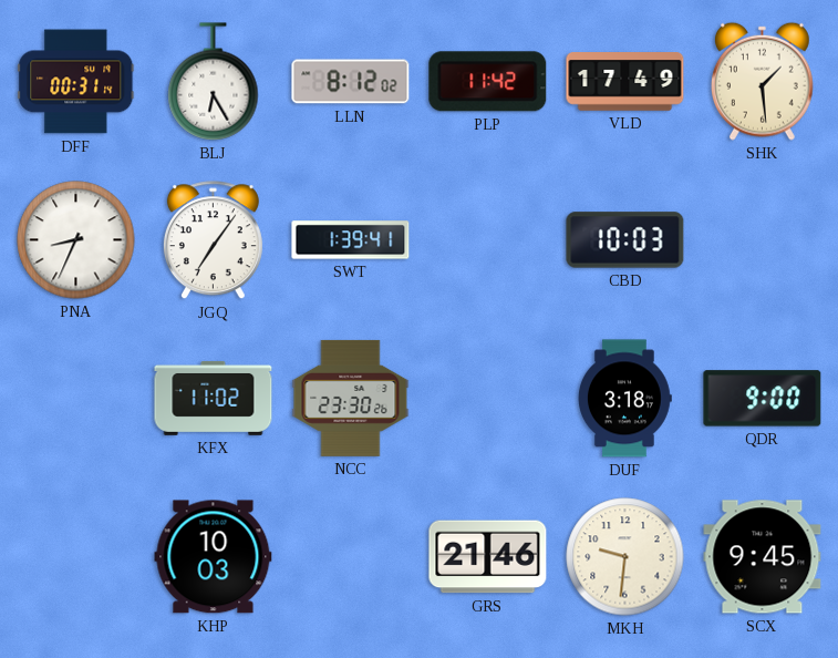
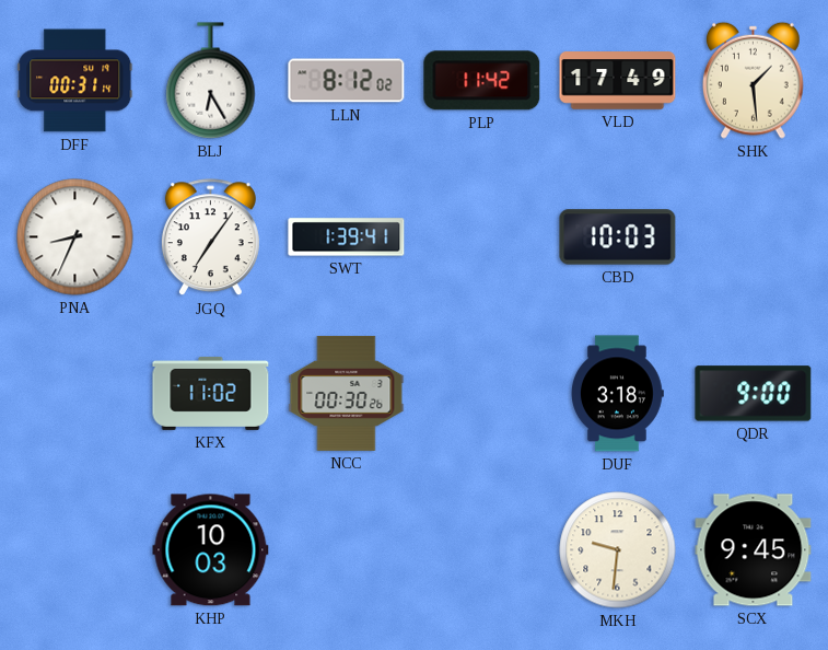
NCC: 23:30 -> 00:30
GRS: 21:46 -> none
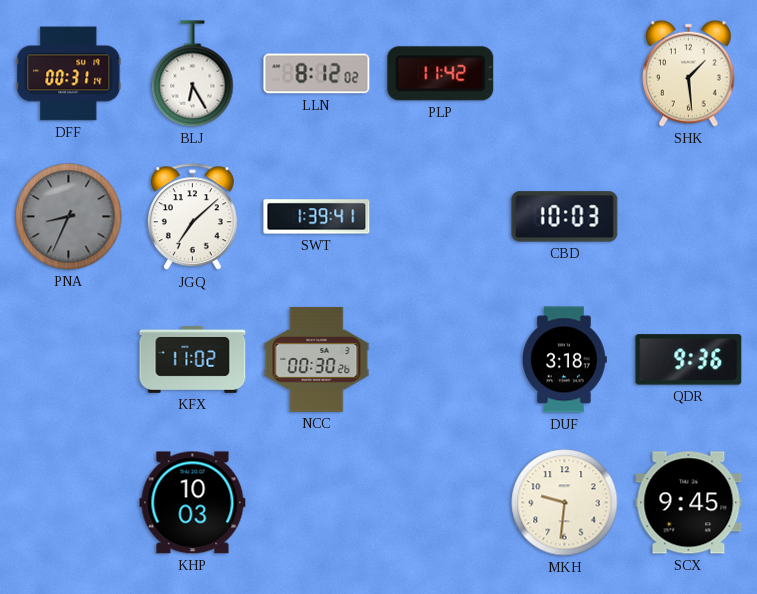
VLD: 17:49 -> none
PNA dial: white -> grey
JGQ: 7:06 -> 7:08
QDR: 9:00 -> 9:36
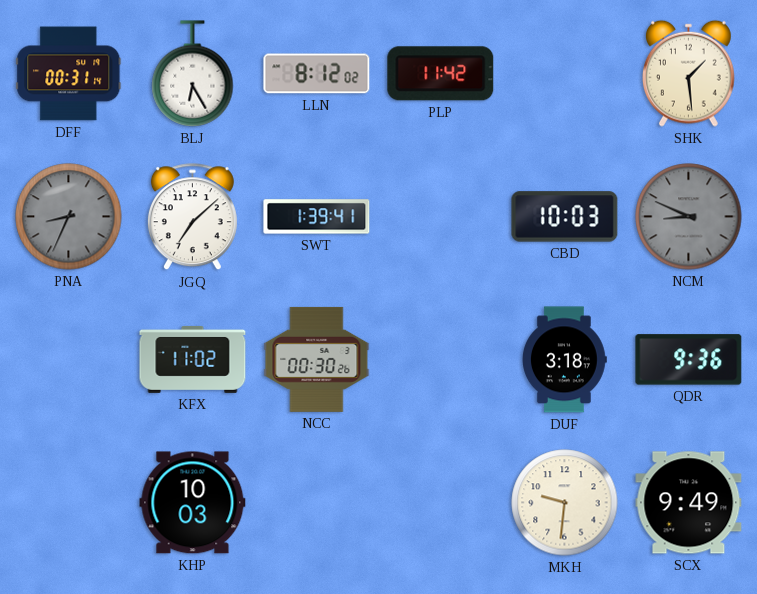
NCM: none -> 8:49
SCX: 9:45 -> 9:49
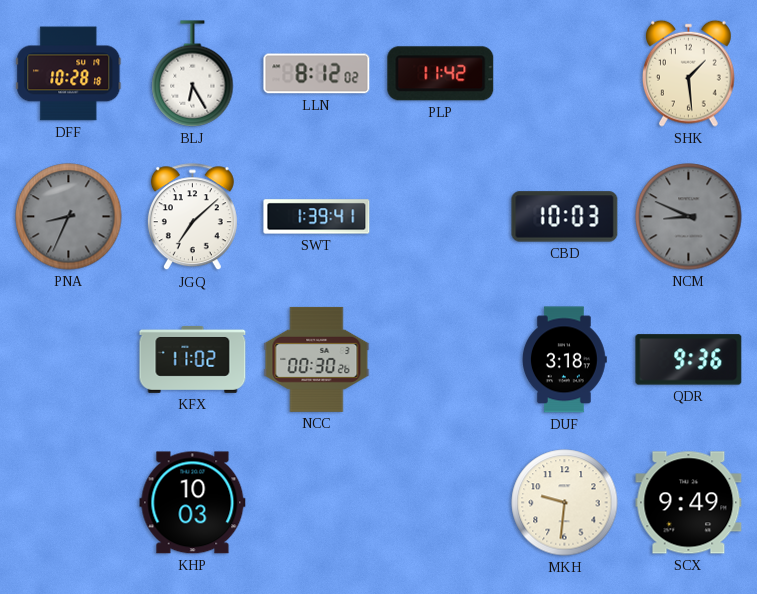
DFF: 00:31 -> 10:28
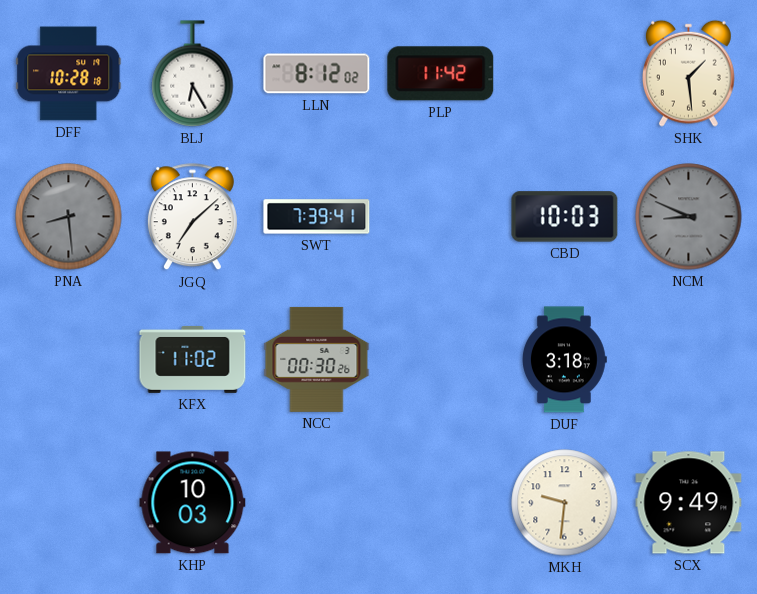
PNA: 8:34 -> 8:29
SWT: 1:39 -> 7:39
QDR: 9:36 -> none
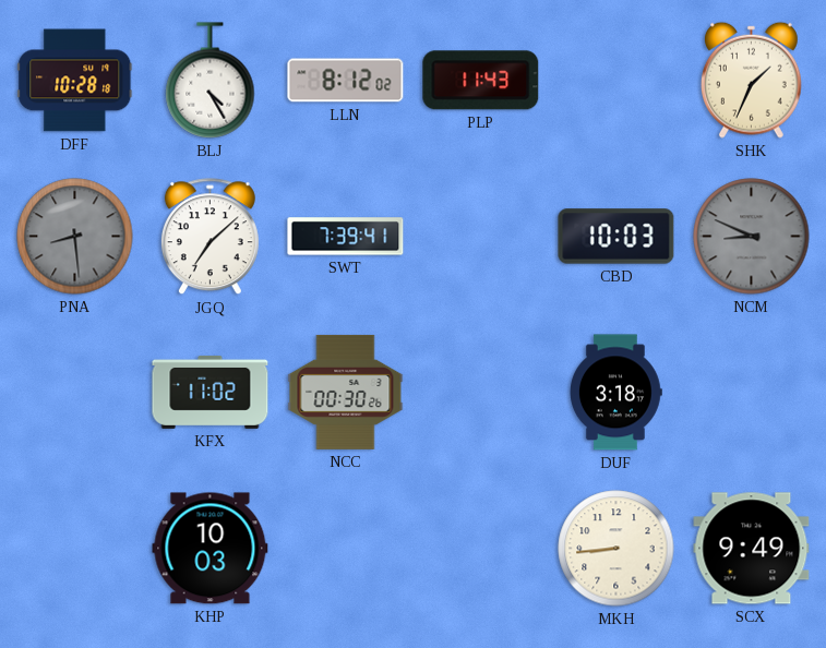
BLJ: 6:25 -> 4:25
PLP: 11:42 -> 11:43
SHK: 1:29 -> 1:34
MKH: 9:31 -> 8:44
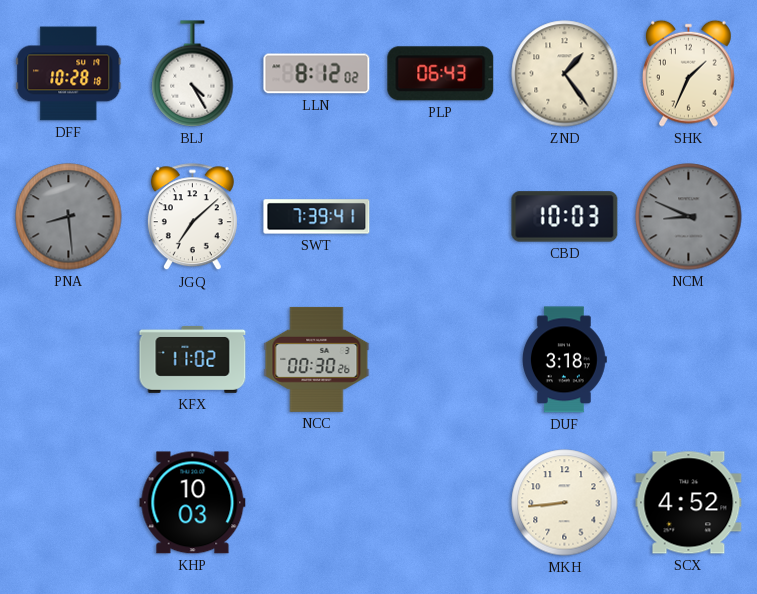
PLP: 11:43 -> 06:43
ZND: none -> 1:24
SCX: 9:49 -> 4:52
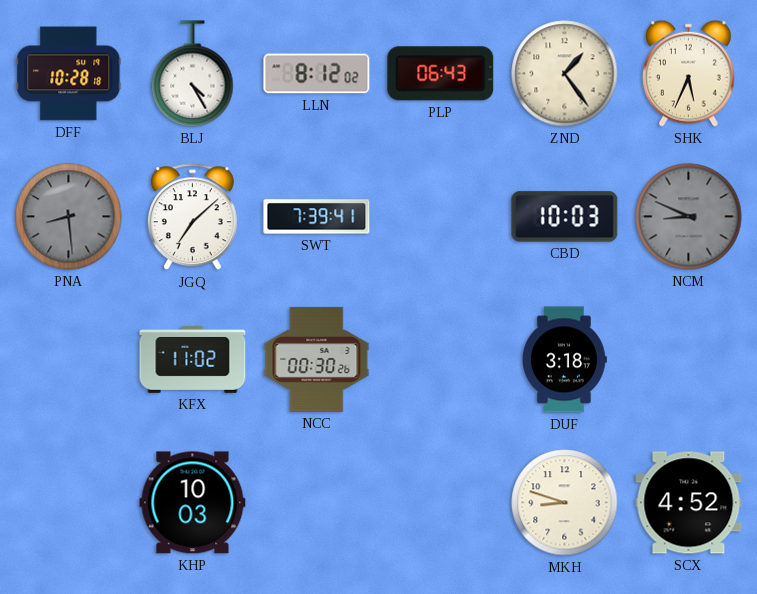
SHK: 1:34 -> 5:34
MKH: 8:44 -> 8:48
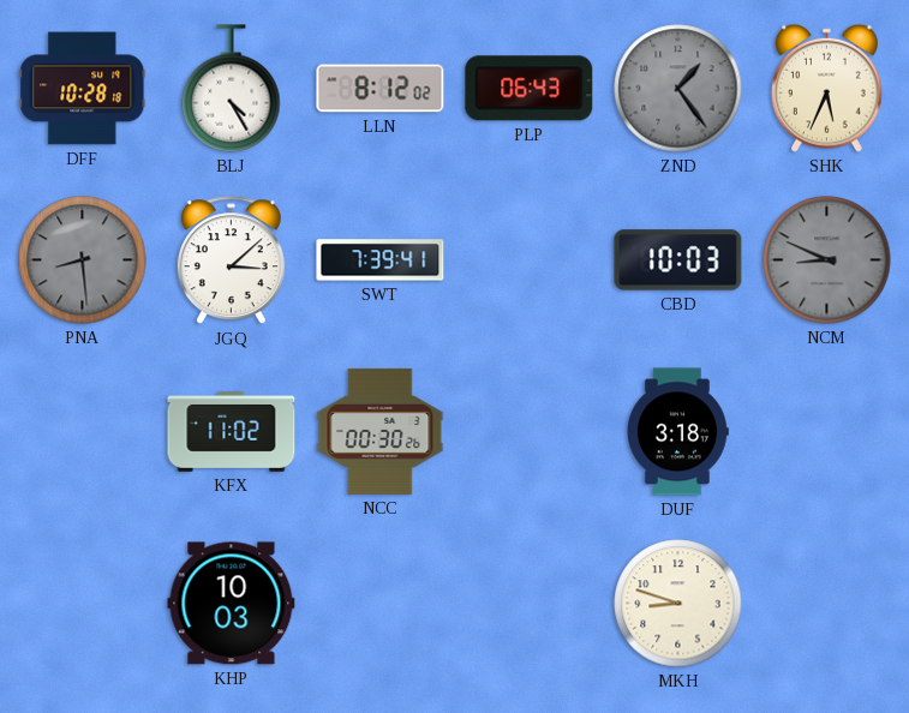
ZND dial: cream -> grey
JGQ: 7:08 -> 3:08
SCX: 4:52 -> none
